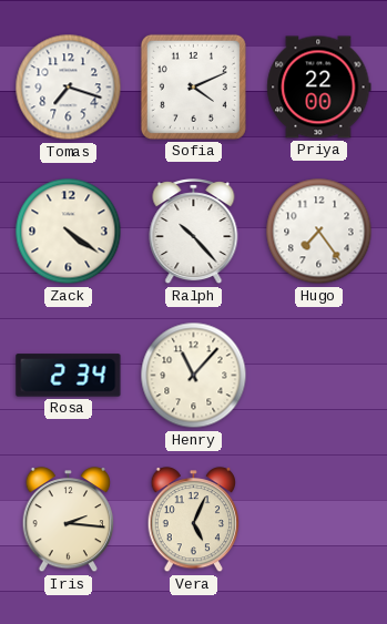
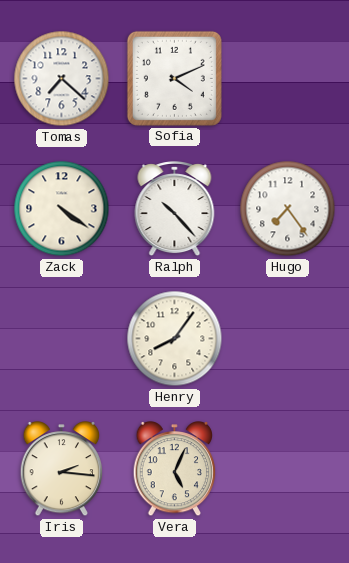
Tomas: 7:18 -> 7:22
Priya: 22:00 -> none
Rosa: 2:34 -> none
Henry: 11:07 -> 8:06
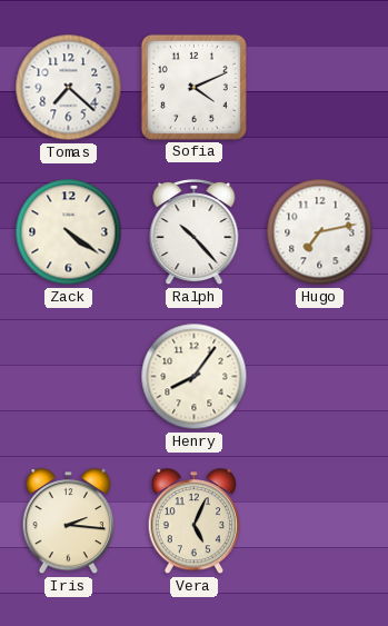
Hugo: 7:24 -> 7:13
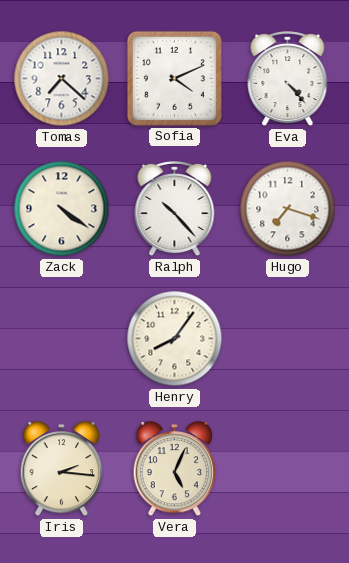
Eva: none -> 4:23
Hugo: 7:13 -> 7:18
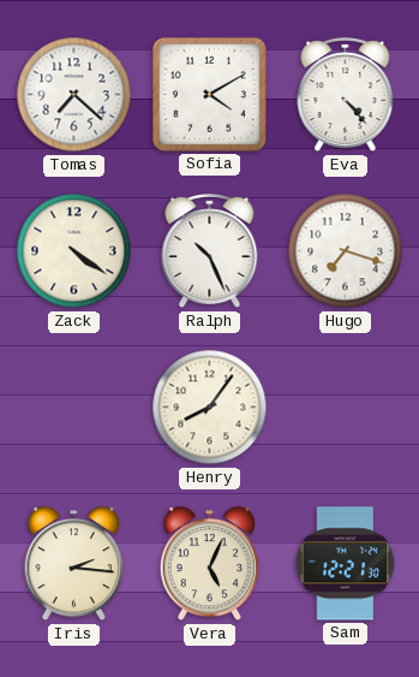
Sofia: 4:11 -> 4:10
Ralph: 10:23 -> 10:26
Sam: none -> 12:21
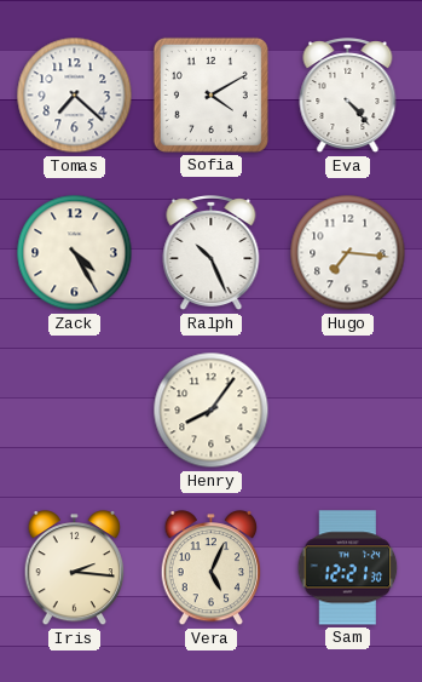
Zack: 4:21 -> 4:25
Hugo: 7:18 -> 7:16
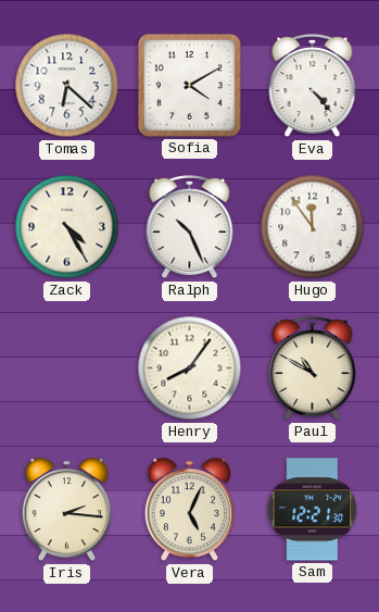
Tomas: 7:22 -> 6:22
Hugo: 7:16 -> 11:54
Paul: none -> 10:50
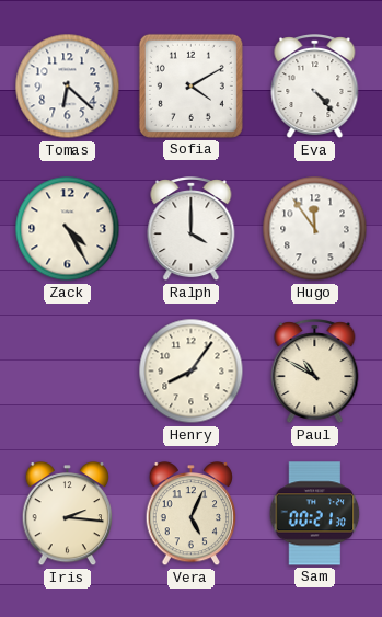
Ralph: 10:26 -> 4:00
Sam: 12:21 -> 00:21
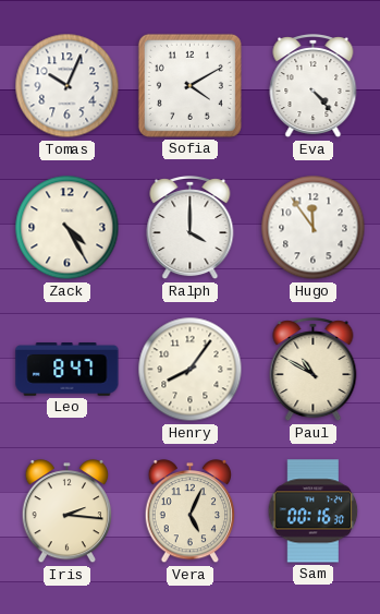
Tomas: 6:22 -> 10:04
Leo: none -> 8:47
Sam: 00:21 -> 00:16
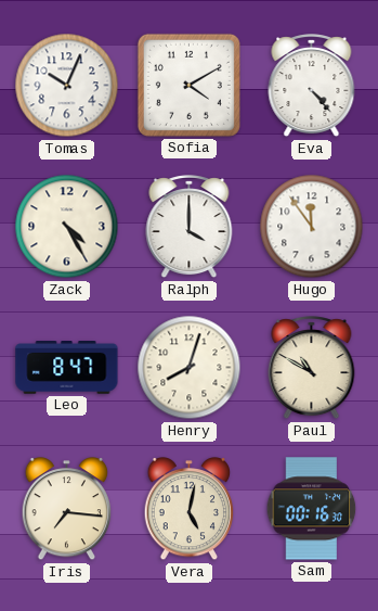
Henry: 8:06 -> 8:03
Iris: 2:16 -> 7:16
Vera: 5:04 -> 5:02
